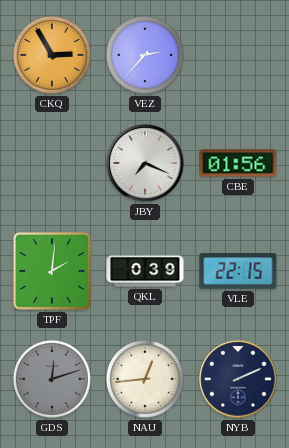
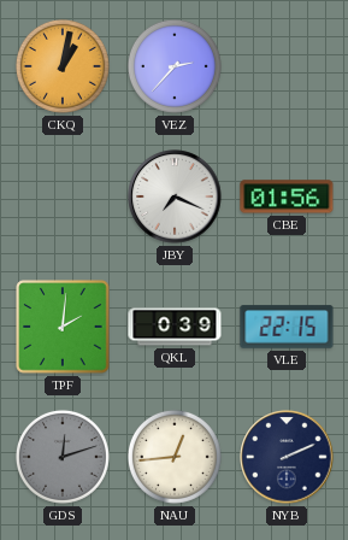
CKQ: 2:55 -> 1:02
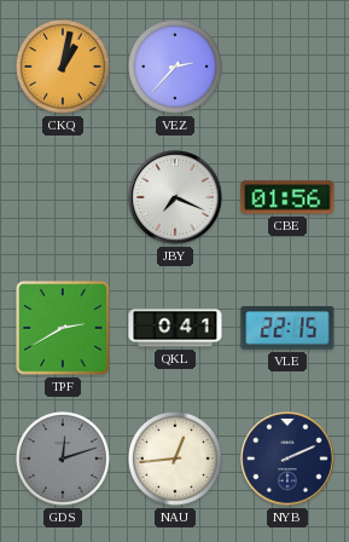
TPF: 2:01 -> 2:40
QKL: 0:39 -> 0:41
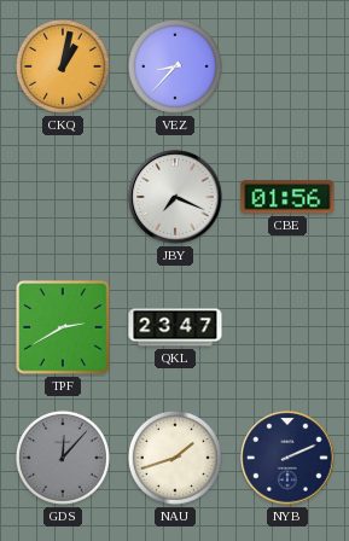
VEZ: 2:37 -> 8:37
QKL: 0:41 -> 23:47
VLE: 22:15 -> none
GDS: 12:12 -> 12:07
NAU: 12:44 -> 1:42
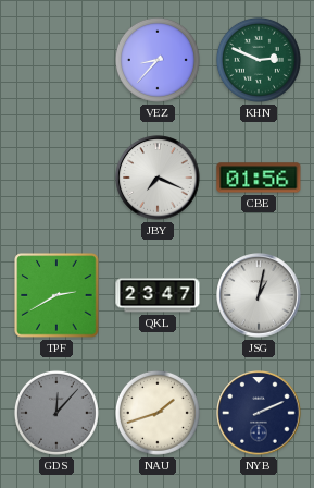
CKQ: 1:02 -> none
KHN: none -> 2:49
JSG: none -> 1:02
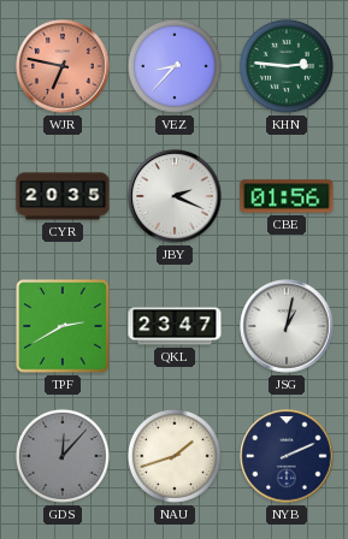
WJR: none -> 6:47
KHN: 2:49 -> 2:46
CYR: none -> 20:35
JBY: 7:19 -> 2:19
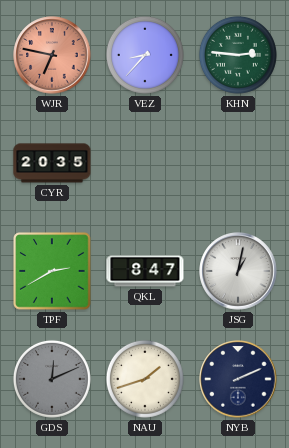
JBY: 2:19 -> none
CBE: 01:56 -> none
QKL: 23:47 -> 8:47
GDS: 12:07 -> 12:11
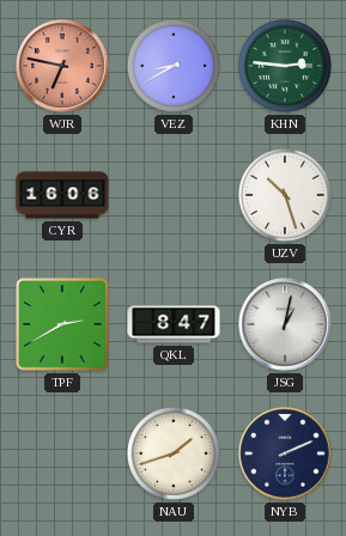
VEZ: 8:37 -> 8:40
CYR: 20:35 -> 16:06
UZV: none -> 10:27
GDS: 12:11 -> none
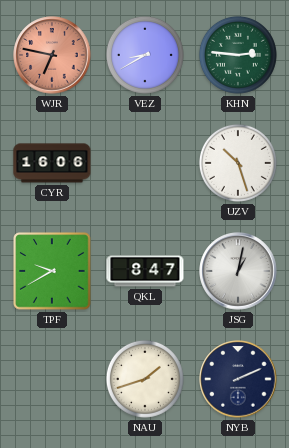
TPF: 2:40 -> 9:40
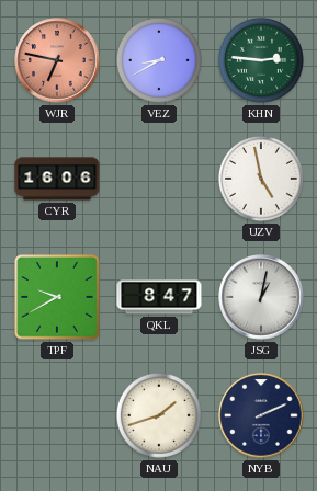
UZV: 10:27 -> 4:58
